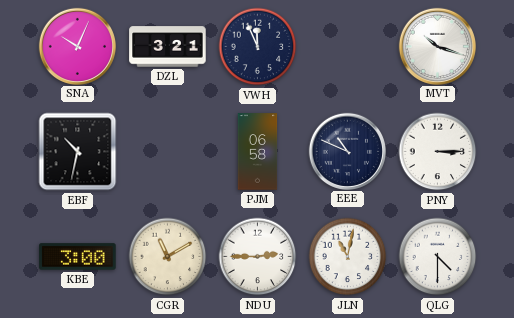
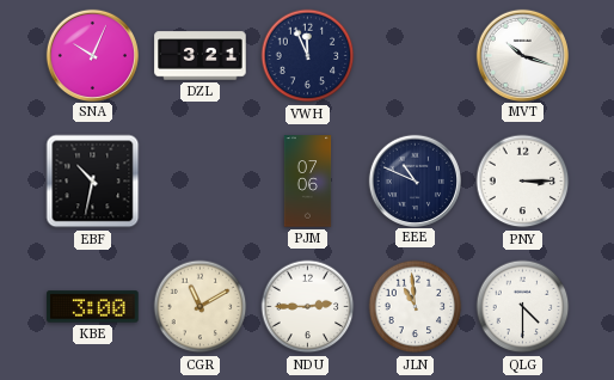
PJM: 06:58 -> 07:06
JLN: 11:02 -> 10:59
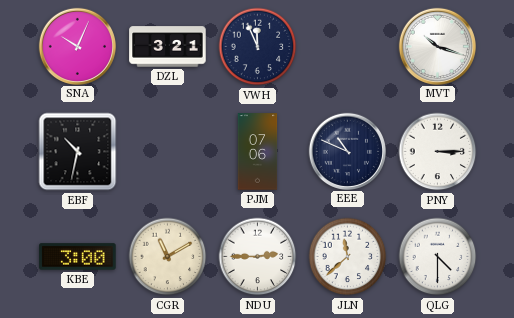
JLN: 10:59 -> 11:38
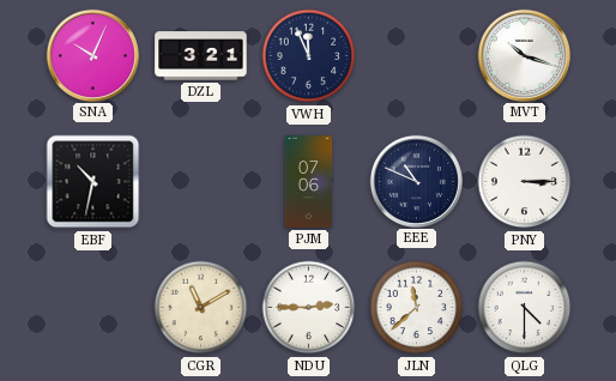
KBE: 3:00 -> none
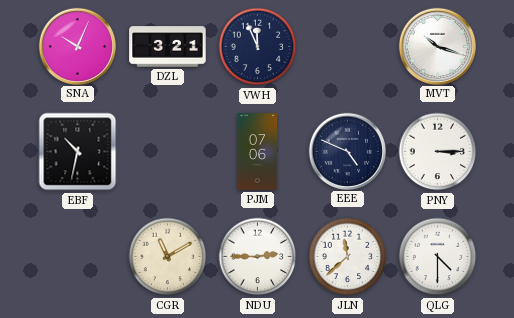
EEE: 10:49 -> 4:49
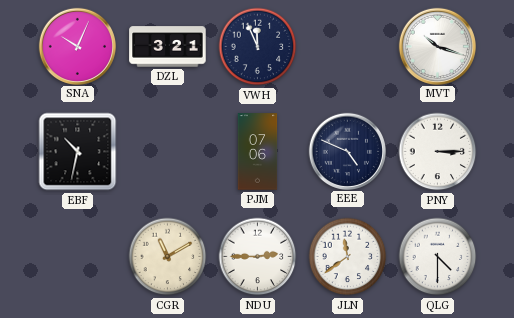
JLN: 11:38 -> 11:39
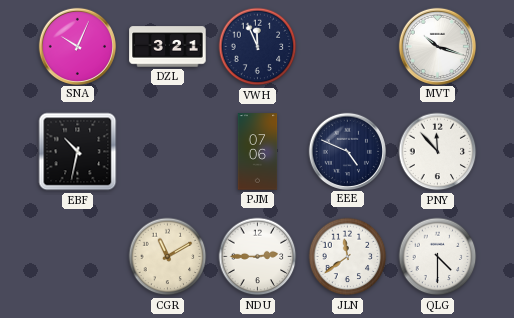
PNY: 3:15 -> 11:53
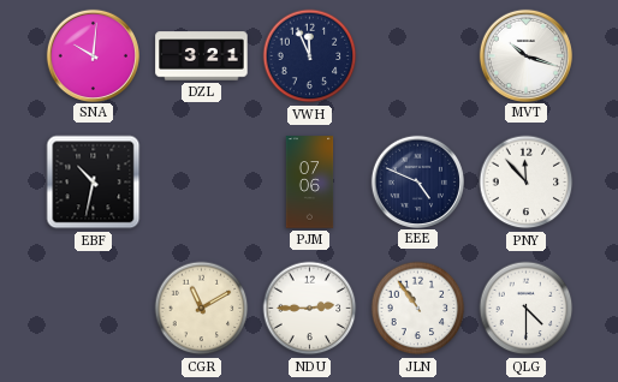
SNA: 10:04 -> 10:01
JLN: 11:39 -> 10:54
